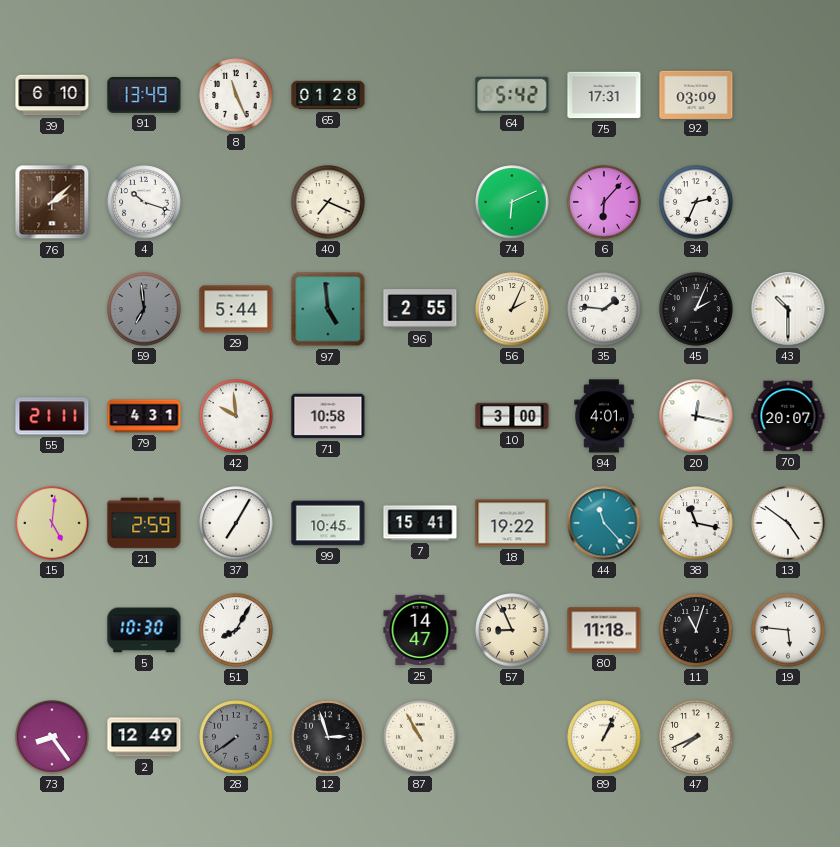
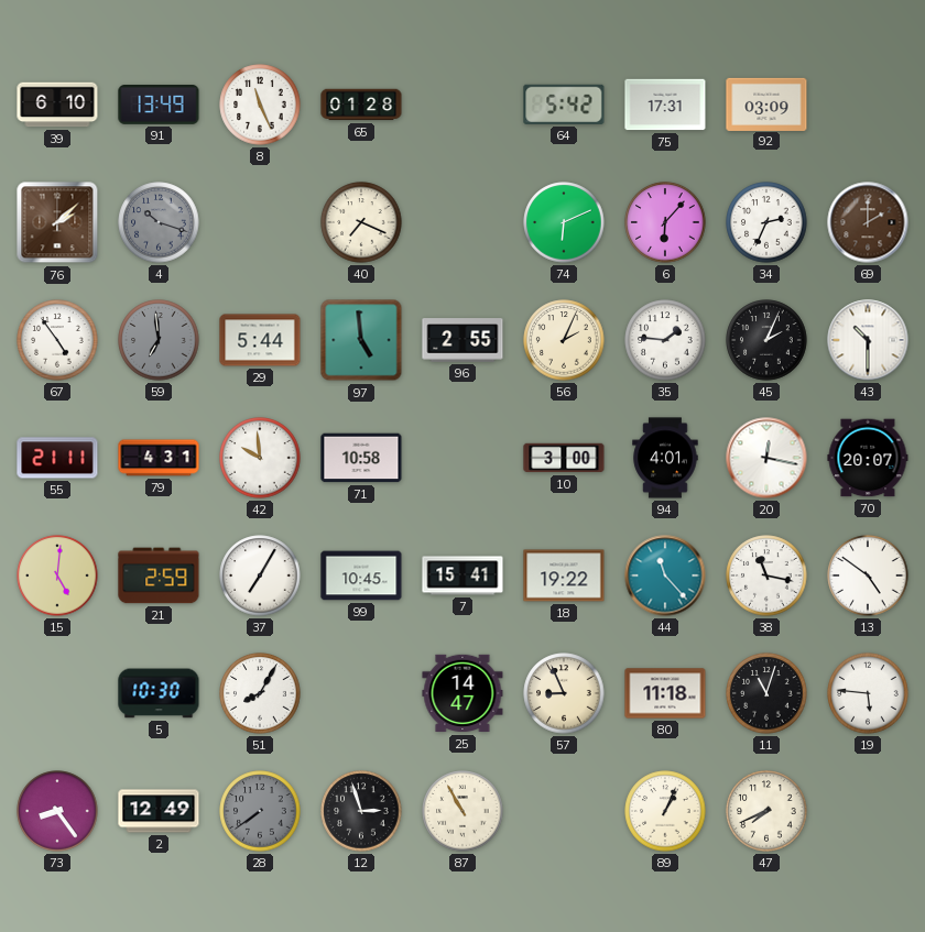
4 dial: white -> grey
69: none -> 2:00
67: none -> 4:54
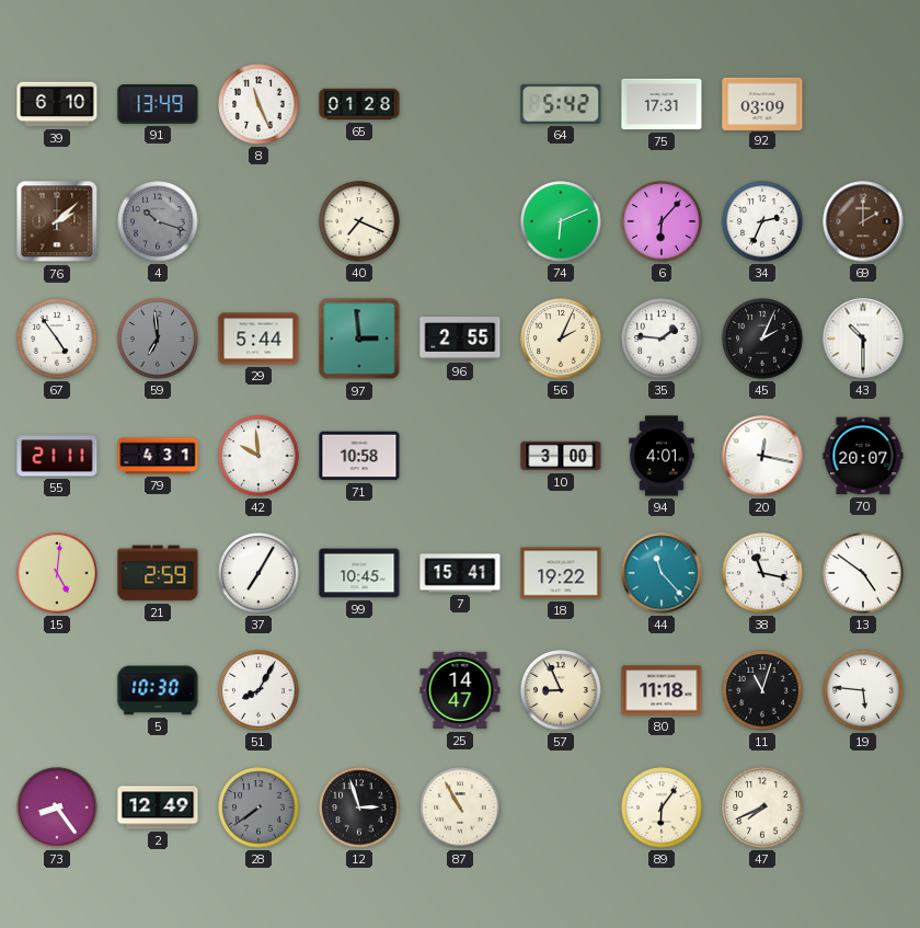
97: 4:59 -> 2:59
89: 1:04 -> 6:06
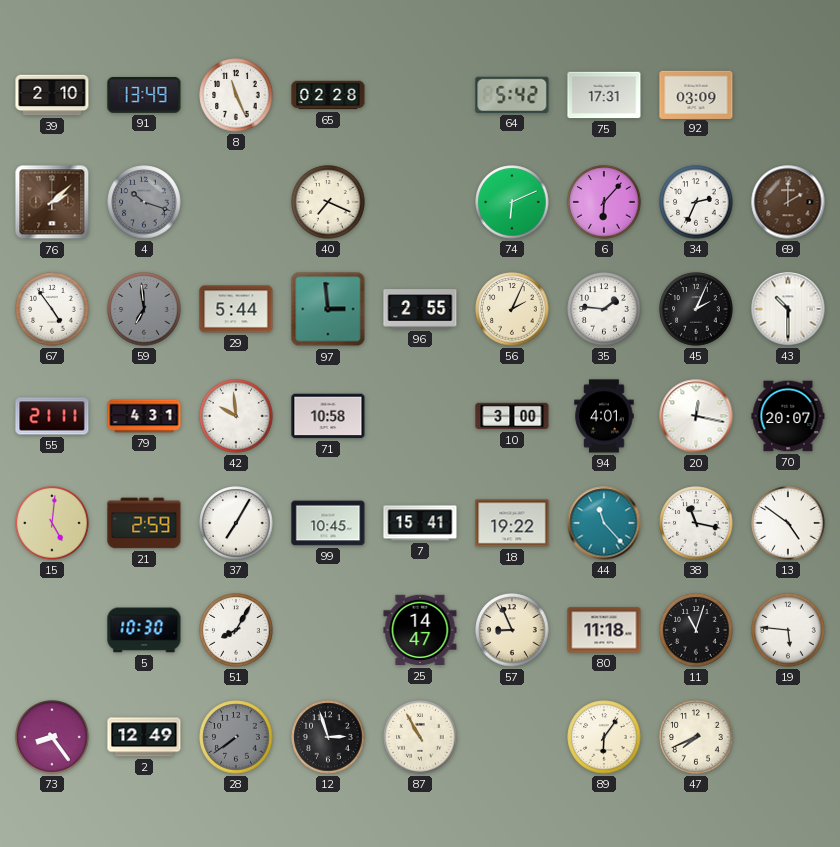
39: 6:10 -> 2:10
65: 01:28 -> 02:28
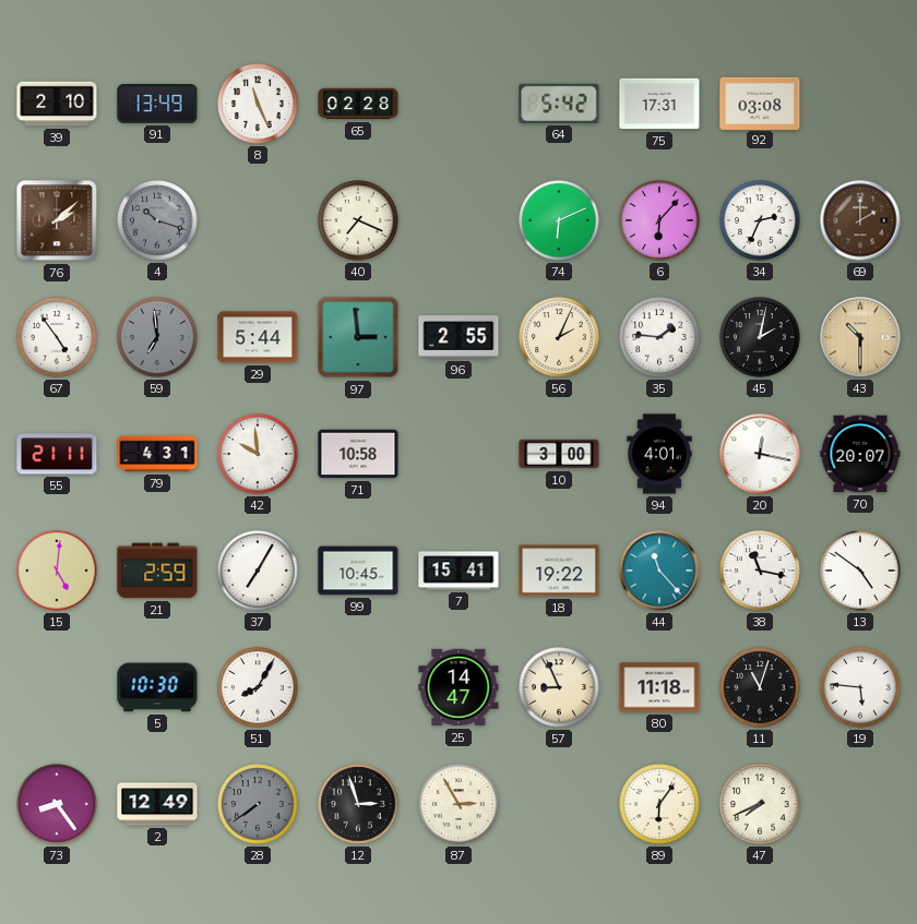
92: 03:09 -> 03:08
45: 2:04 -> 2:02
43 dial: white -> champagne
87: 10:55 -> 2:55
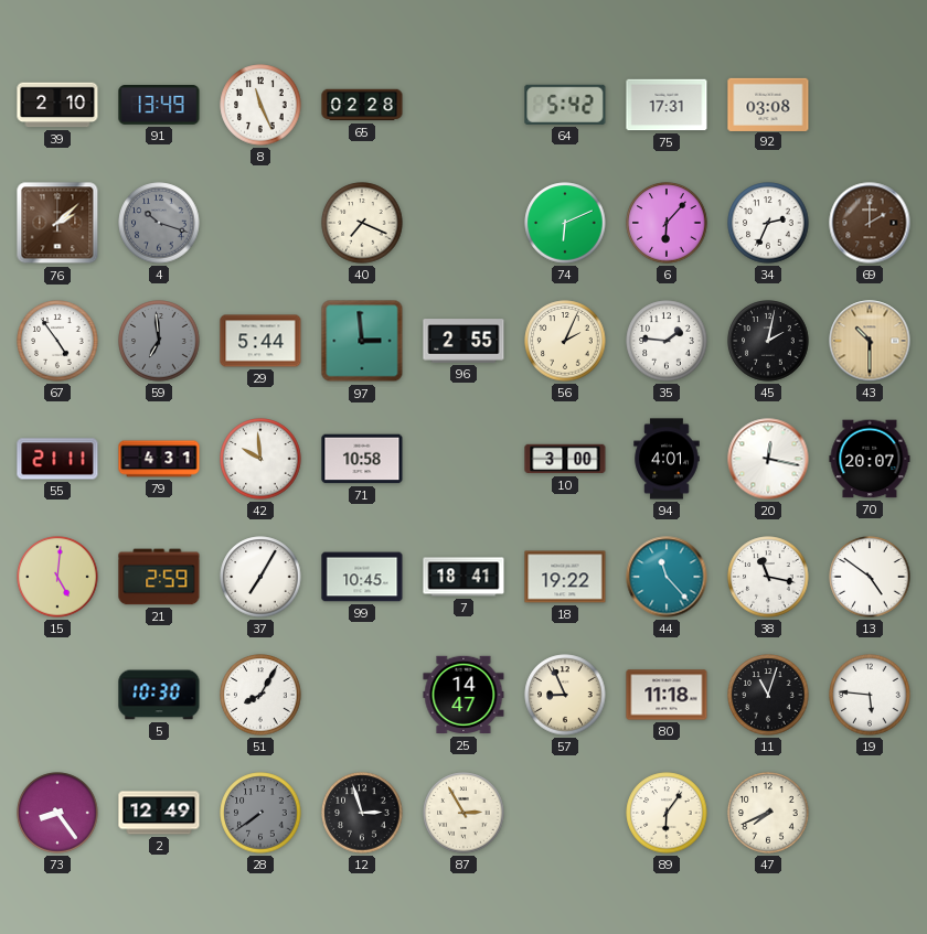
7: 15:41 -> 18:41
